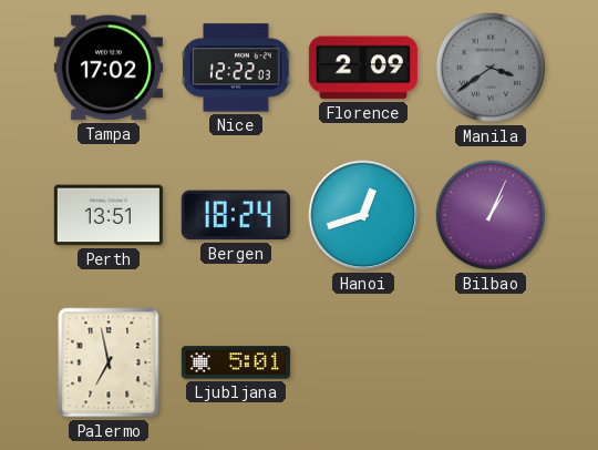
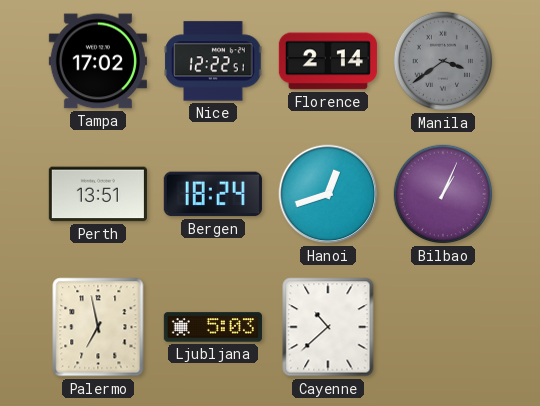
Nice: 12:22:03 -> 12:22:51
Florence: 2:09 -> 2:14
Ljubljana: 5:01 -> 5:03
Cayenne: none -> 10:38
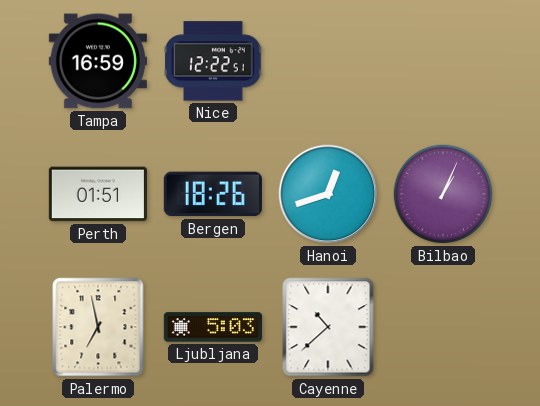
Tampa: 17:02 -> 16:59
Florence: 2:14 -> none
Manila: 3:39 -> none
Perth: 13:51 -> 01:51
Bergen: 18:24 -> 18:26
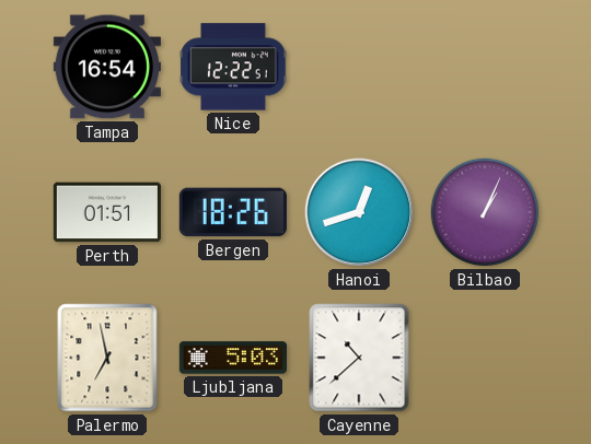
Tampa: 16:59 -> 16:54
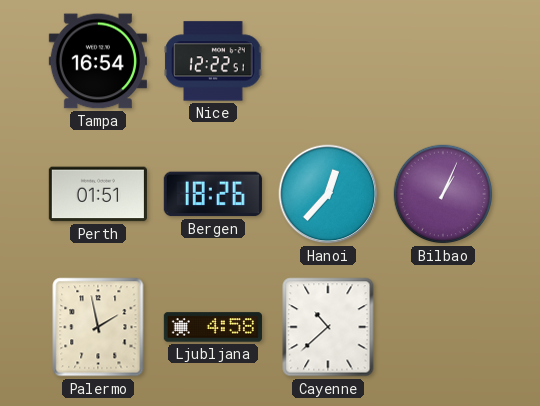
Hanoi: 12:42 -> 12:37
Palermo: 6:58 -> 1:58
Ljubljana: 5:03 -> 4:58
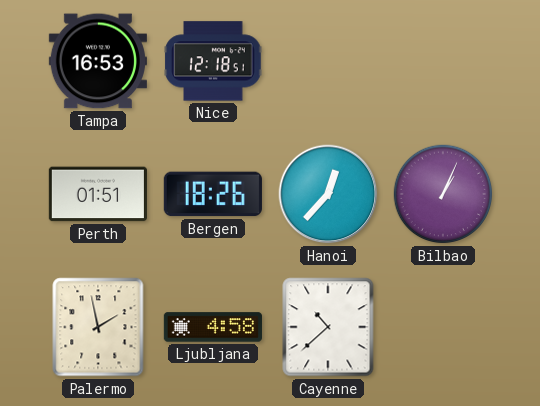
Tampa: 16:54 -> 16:53
Nice: 12:22 -> 12:18
